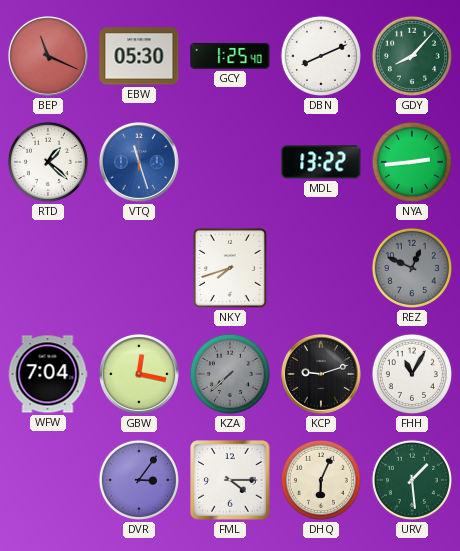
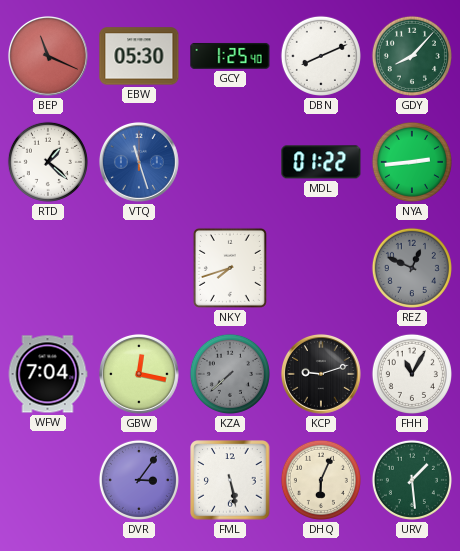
MDL: 13:22 -> 01:22
FML: 4:15 -> 5:28
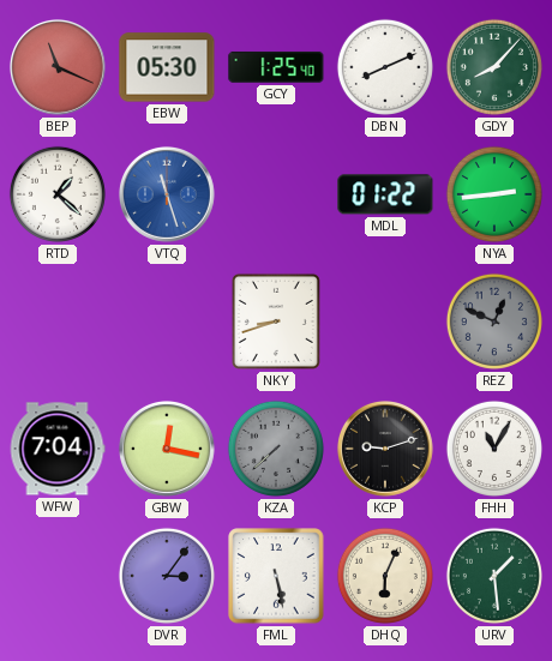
NKY: 7:42 -> 8:42
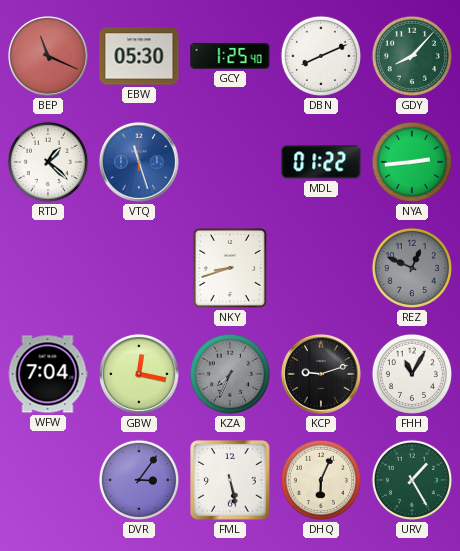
KZA: 7:38 -> 7:34
URV: 1:29 -> 1:25
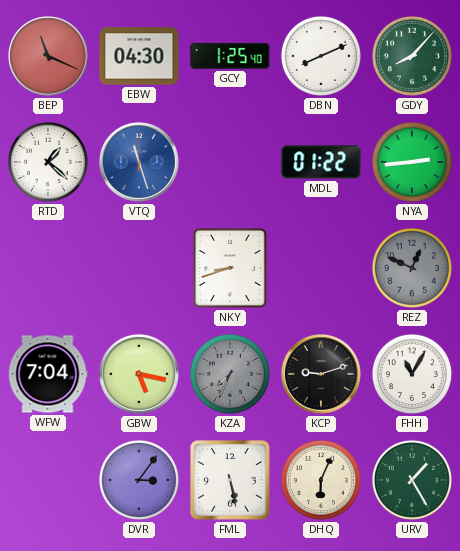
EBW: 05:30 -> 04:30
GBW: 12:17 -> 5:17
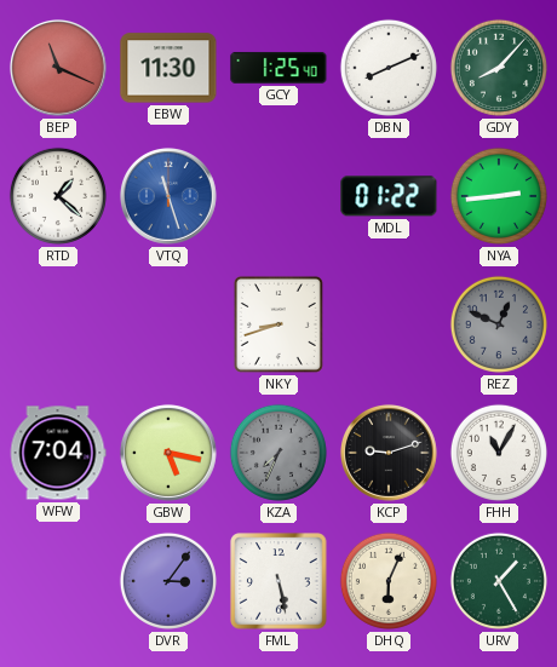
EBW: 04:30 -> 11:30
